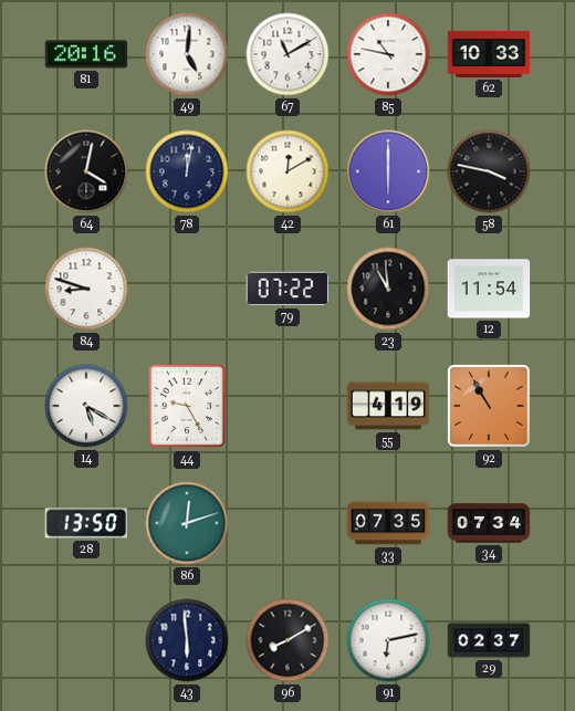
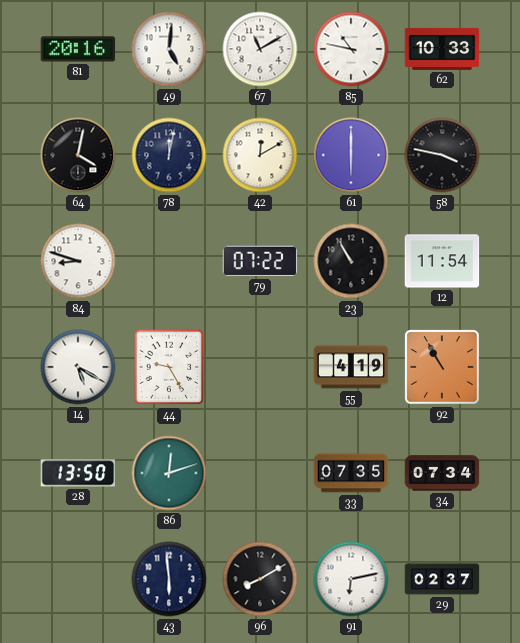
23: 10:59 -> 10:55
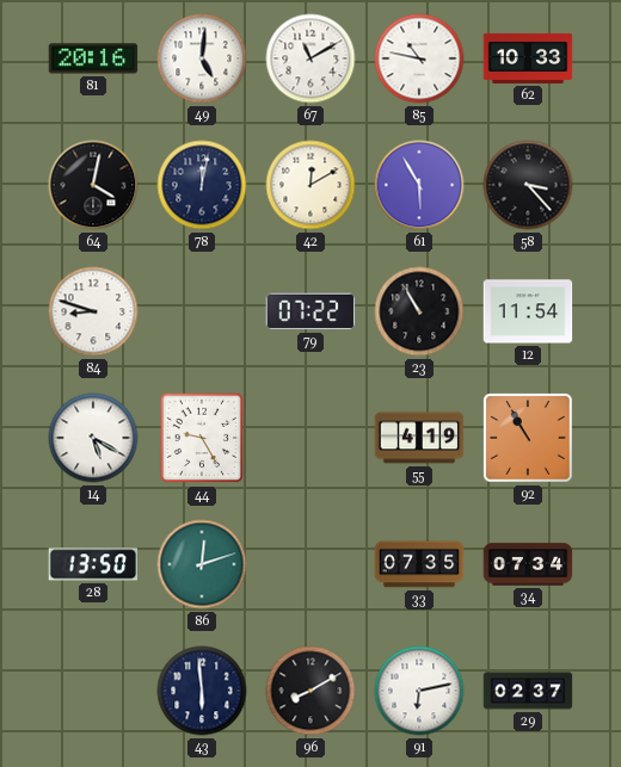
61: 6:00 -> 5:55
58: 3:47 -> 3:23
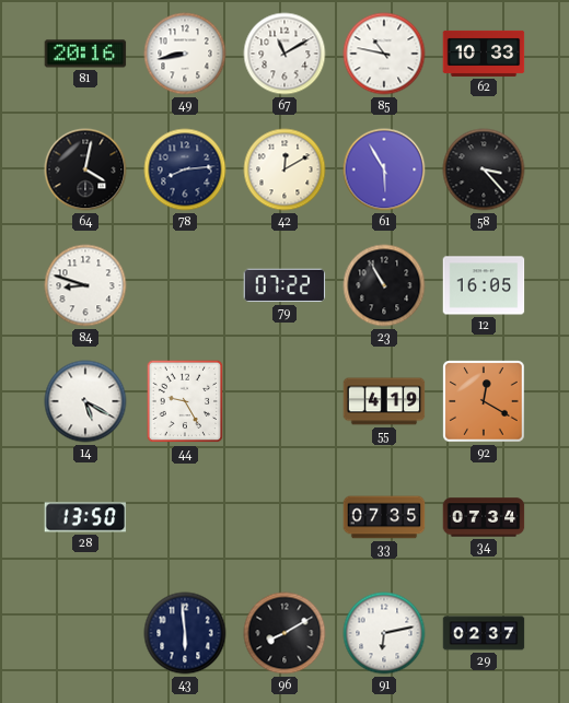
49: 5:01 -> 8:43
78: 12:02 -> 8:14
12: 11:54 -> 16:05
92: 10:55 -> 12:20
86: 12:12 -> none
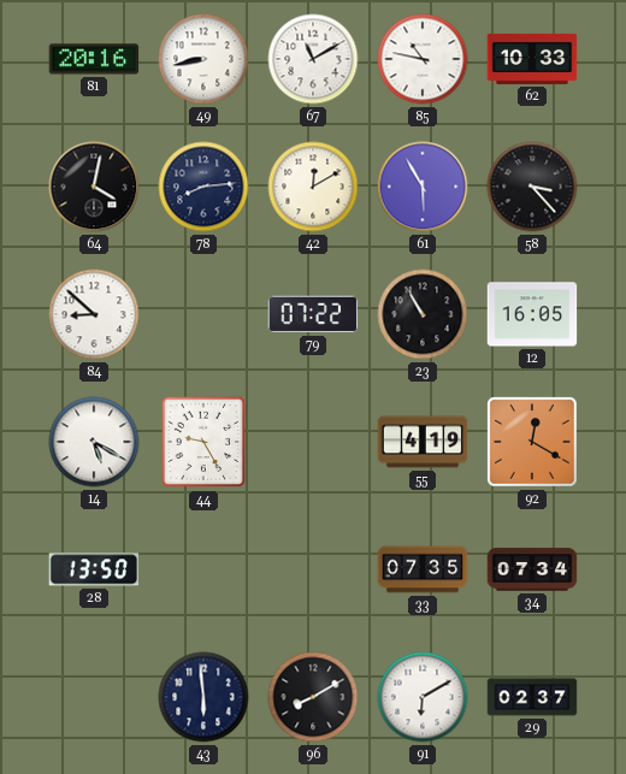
84: 8:48 -> 8:52
91: 6:13 -> 6:10
